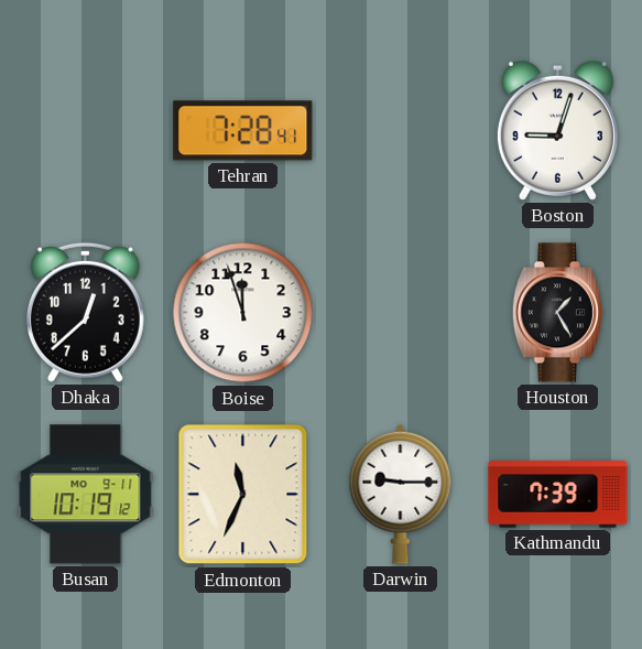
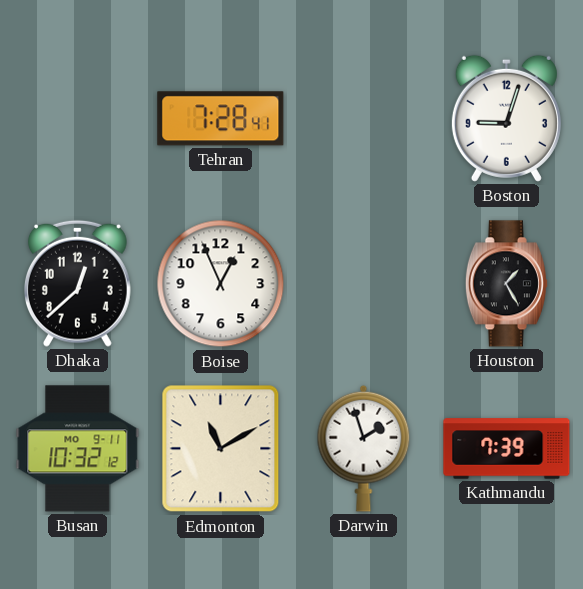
Boise: 11:57 -> 12:56
Busan: 10:19 -> 10:32
Edmonton: 11:34 -> 11:10
Darwin: 9:15 -> 1:57
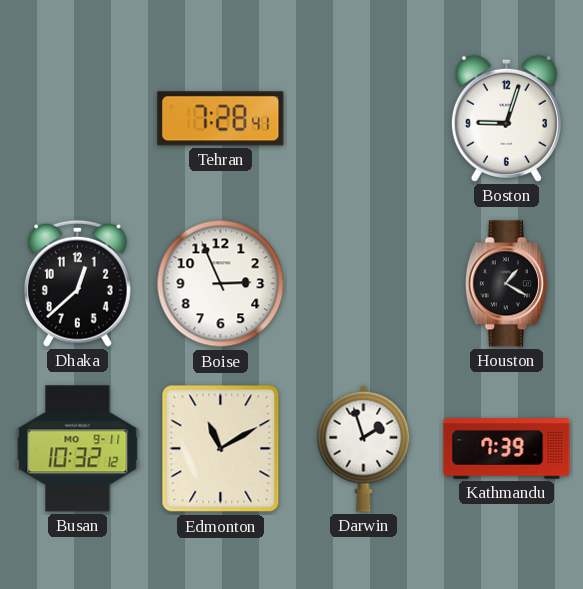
Boise: 12:56 -> 2:56
Houston: 1:25 -> 1:20
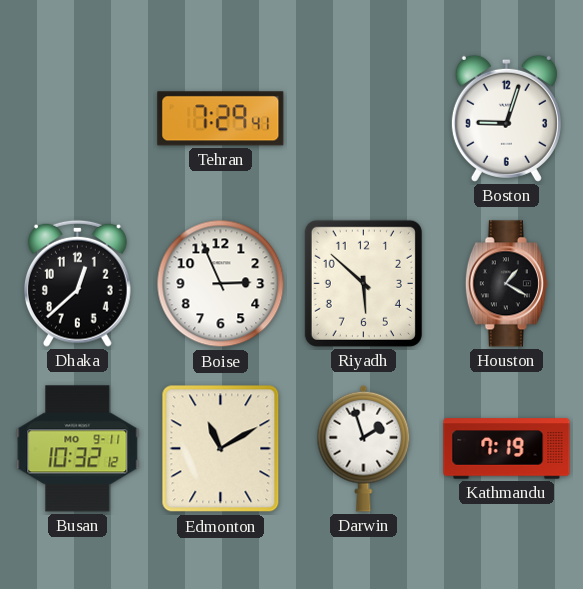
Tehran: 7:28 -> 7:29
Riyadh: none -> 5:52
Kathmandu: 7:39 -> 7:19
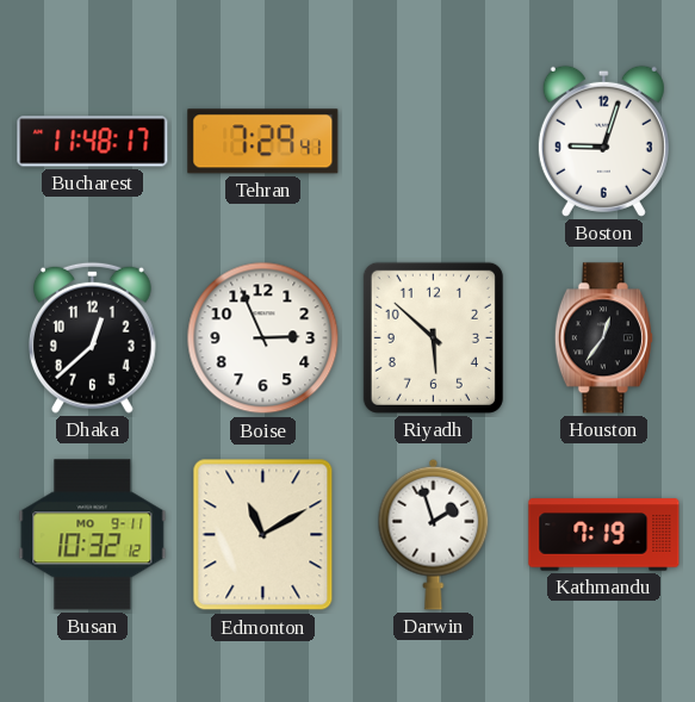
Bucharest: none -> 11:48
Houston: 1:20 -> 12:36
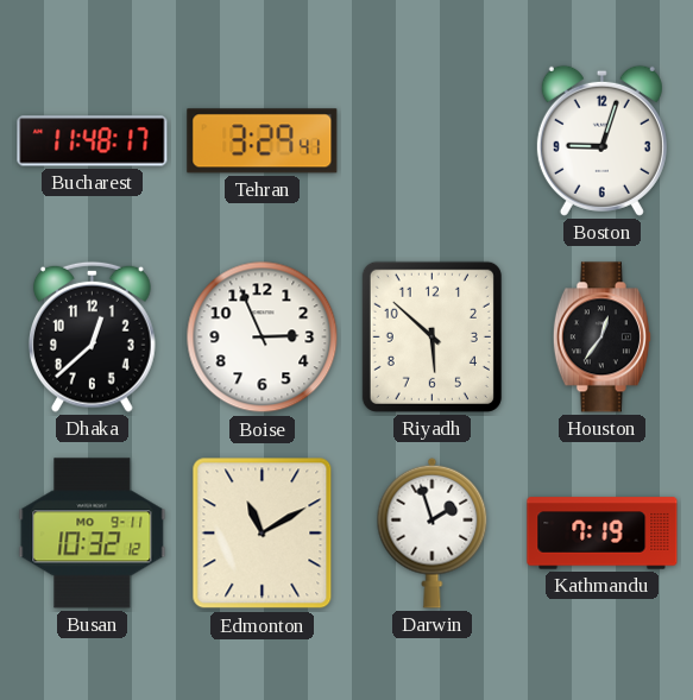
Tehran: 7:29 -> 3:29
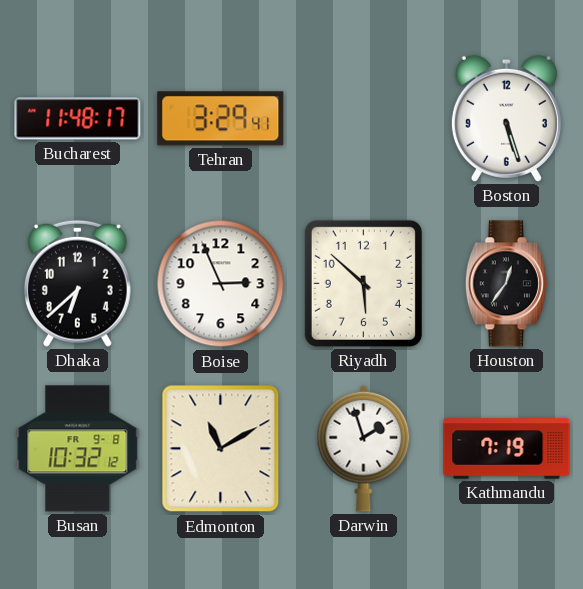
Boston: 9:03 -> 5:27
Dhaka: 12:38 -> 6:38
Busan date: MO 9-11 -> FR 9-8
